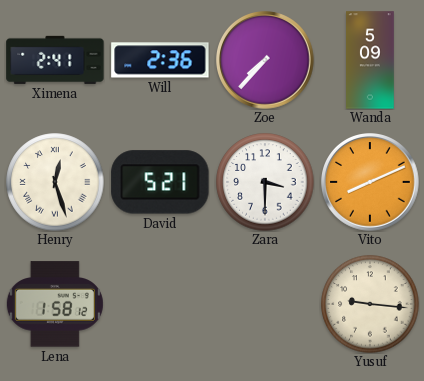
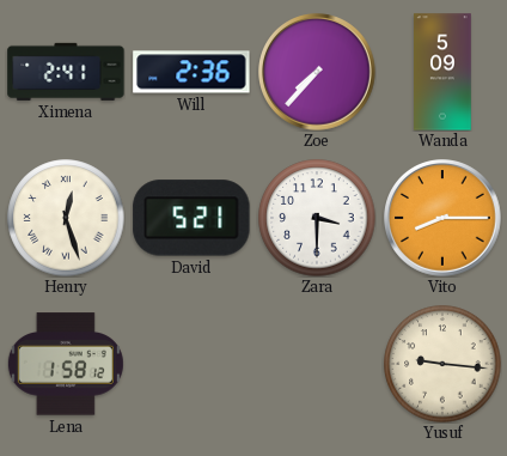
Vito: 8:11 -> 8:15
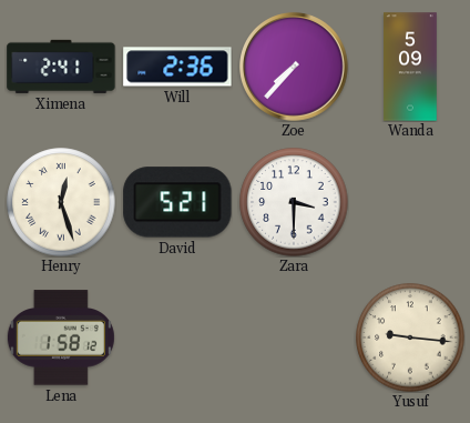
Vito: 8:15 -> none
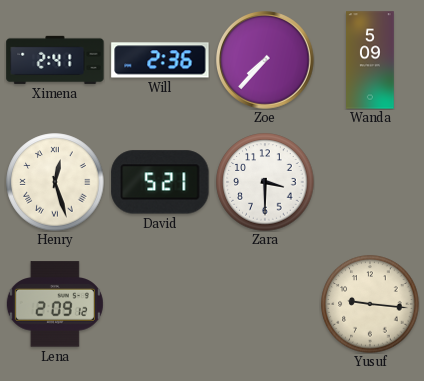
Lena: 1:58 -> 2:09
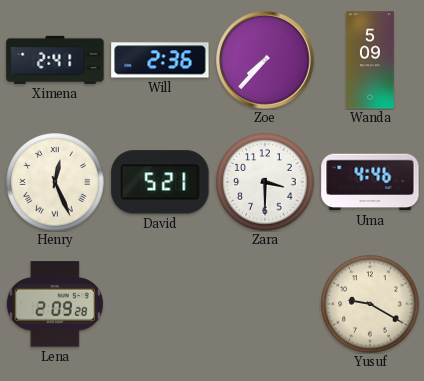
Henry: 12:27 -> 12:26
Uma: none -> 4:46
Lena: 2:09:12 -> 2:09:28
Yusuf: 9:16 -> 9:20
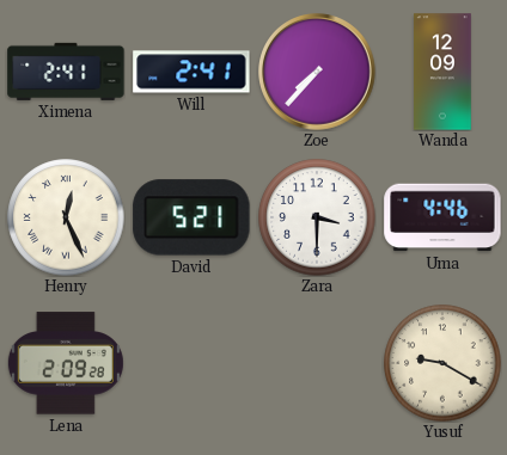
Will: 2:36 -> 2:41
Wanda: 5:09 -> 12:09
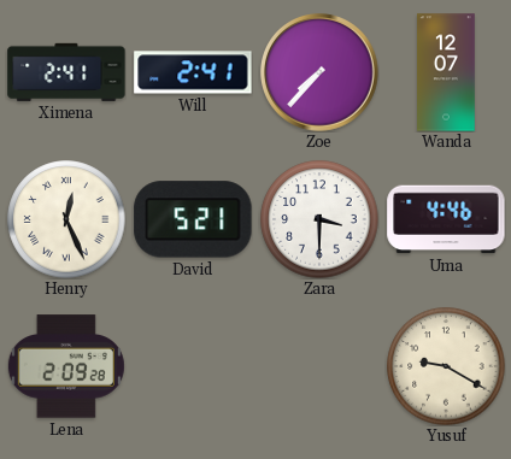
Wanda: 12:09 -> 12:07
